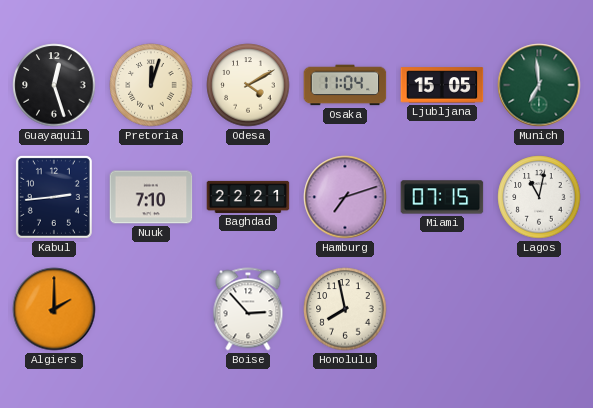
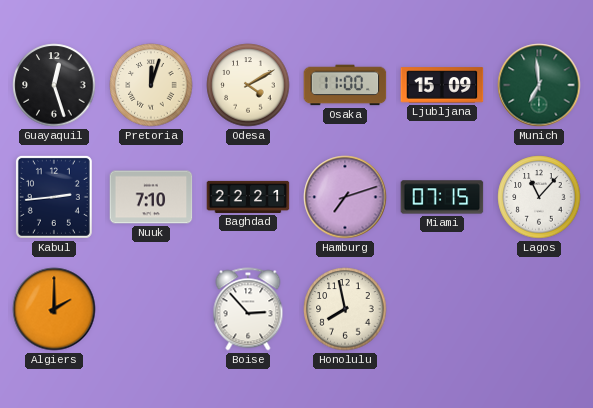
Osaka: 11:04 -> 11:00
Ljubljana: 15:05 -> 15:09
Lagos: 11:02 -> 11:07
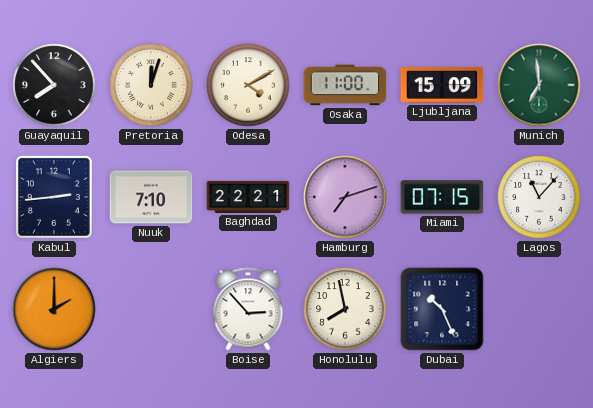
Guayaquil: 12:27 -> 7:53
Dubai: none -> 10:26
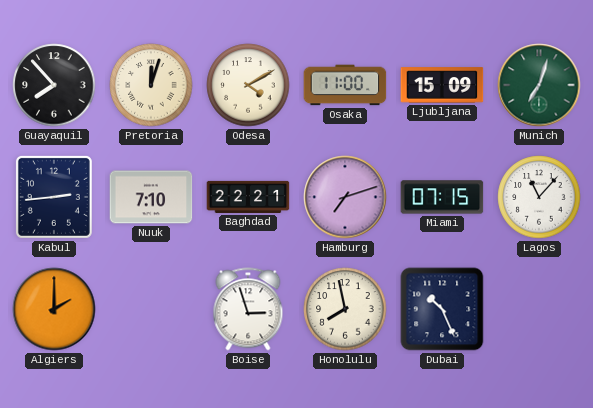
Munich: 6:59 -> 7:03
Boise: 2:53 -> 2:57
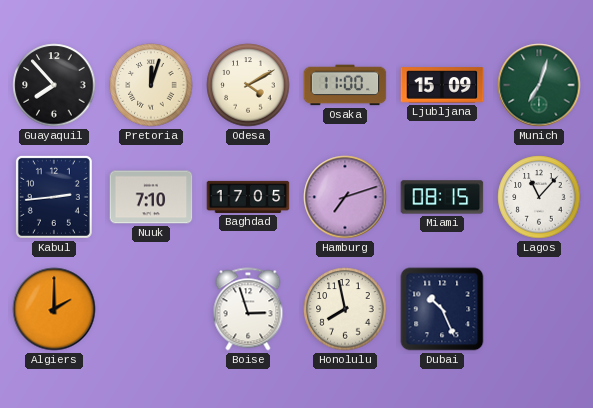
Baghdad: 22:21 -> 17:05
Miami: 07:15 -> 08:15
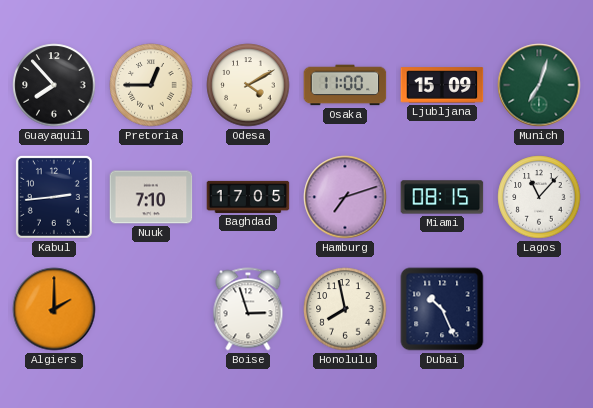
Pretoria: 12:03 -> 12:45
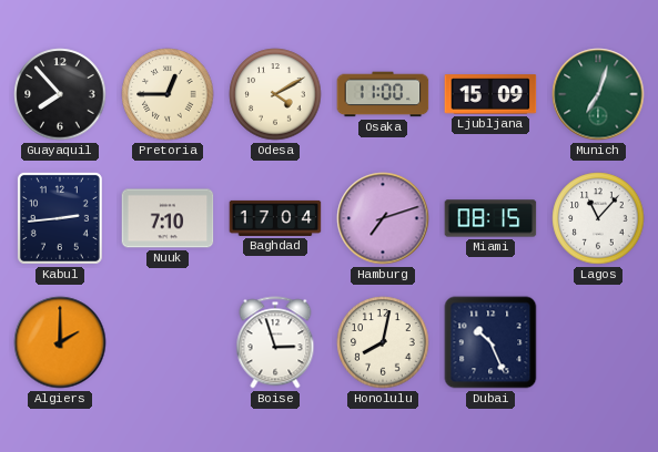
Baghdad: 17:05 -> 17:04
Honolulu: 7:58 -> 8:02
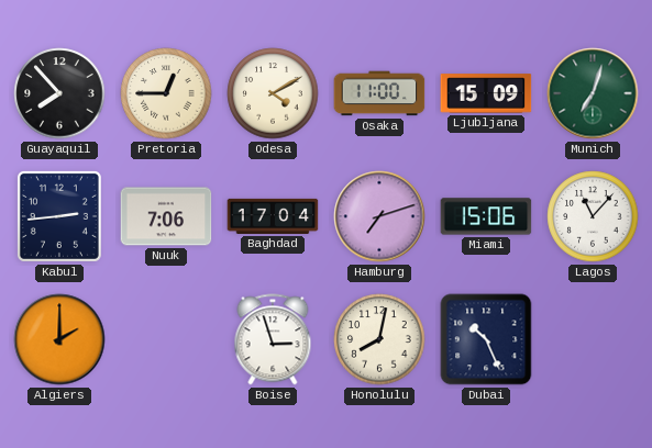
Nuuk: 7:10 -> 7:06
Miami: 08:15 -> 15:06
